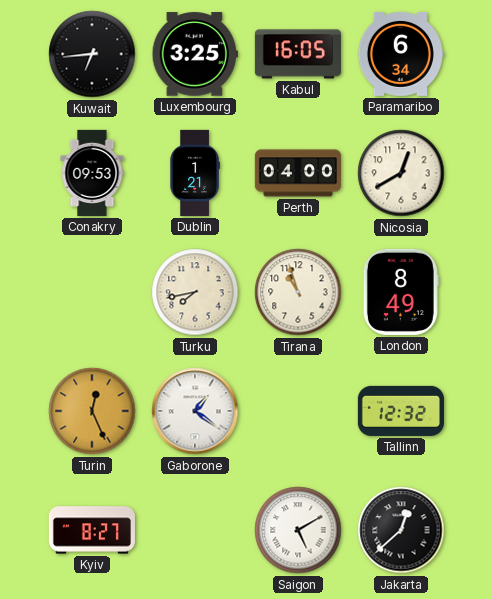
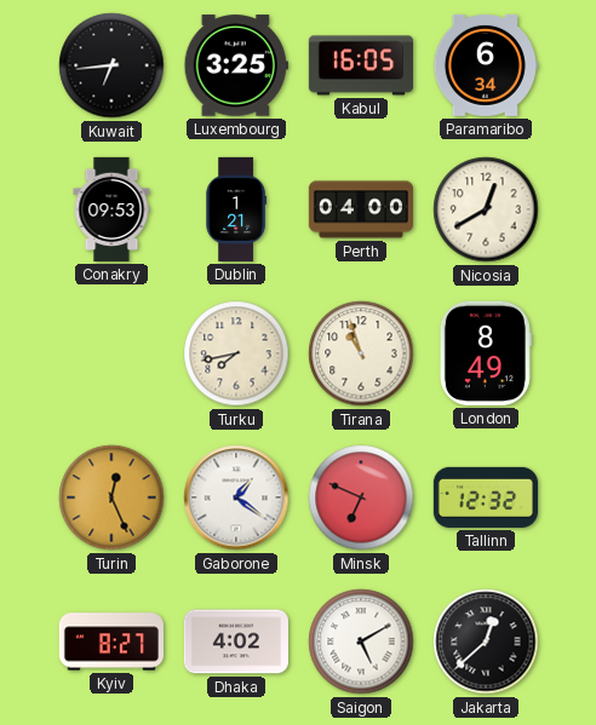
Minsk: none -> 6:49
Dhaka: none -> 4:02
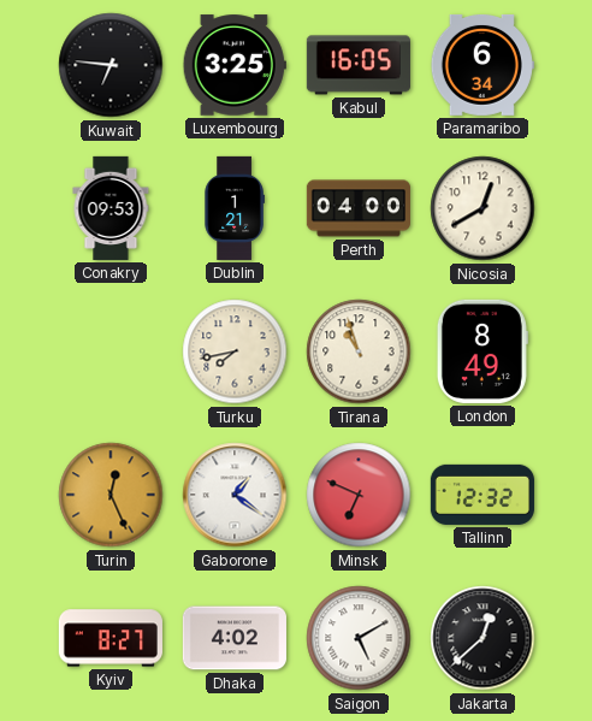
Kuwait: 6:44 -> 6:46
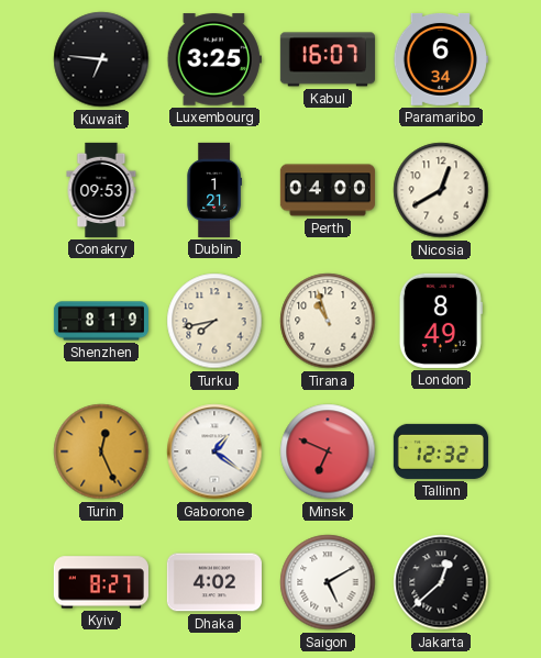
Kabul: 16:05 -> 16:07
Shenzhen: none -> 8:19
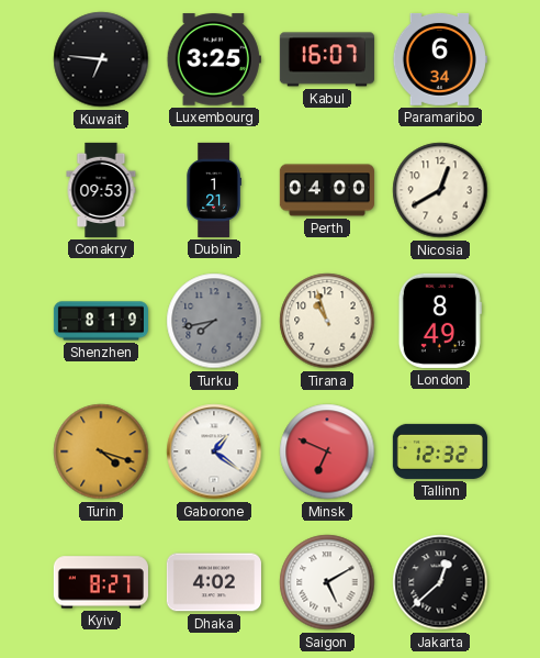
Turku dial: cream -> grey
Turin: 12:26 -> 4:18
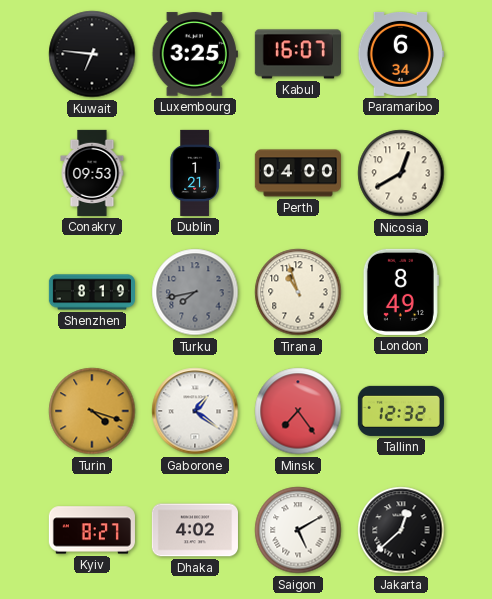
Minsk: 6:49 -> 7:24
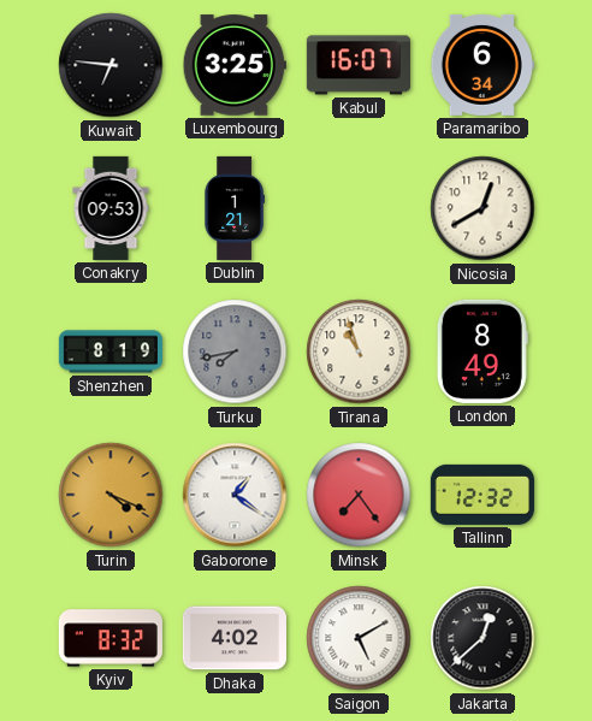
Perth: 04:00 -> none
Turin: 4:18 -> 4:19
Kyiv: 8:27 -> 8:32
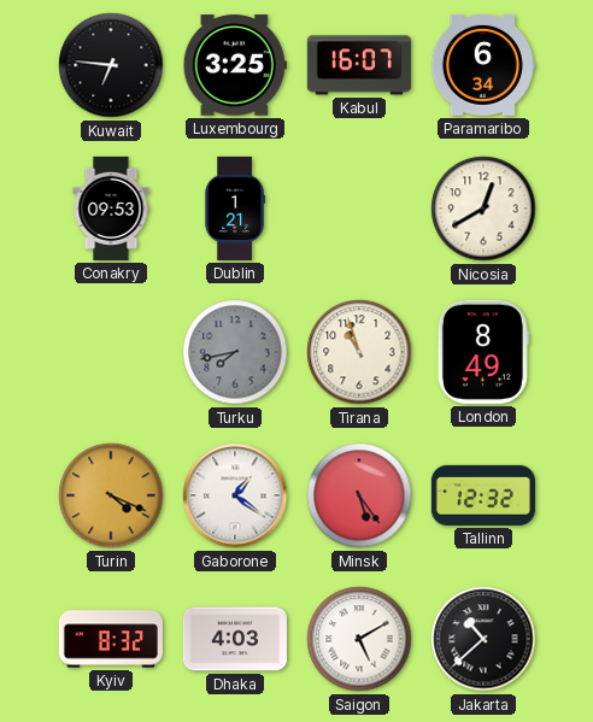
Shenzhen: 8:19 -> none
Minsk: 7:24 -> 5:24
Dhaka: 4:02 -> 4:03
Jakarta: 12:38 -> 10:38
